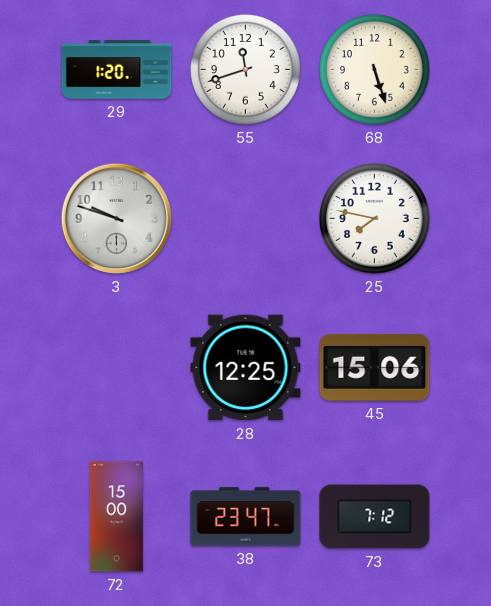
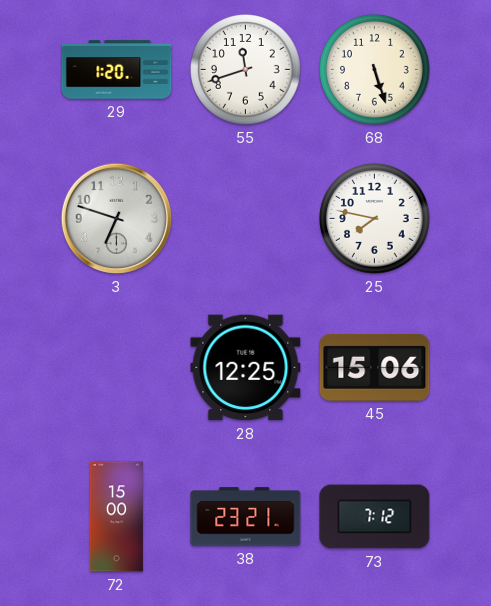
3: 9:48 -> 6:48
38: 23:47 -> 23:21
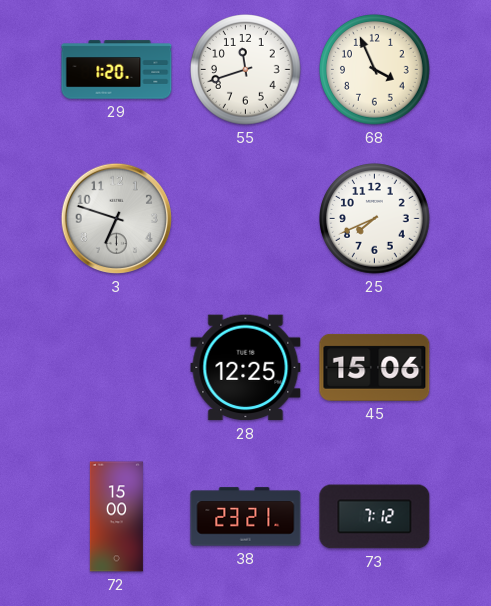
68: 5:27 -> 3:56
25: 7:47 -> 7:41
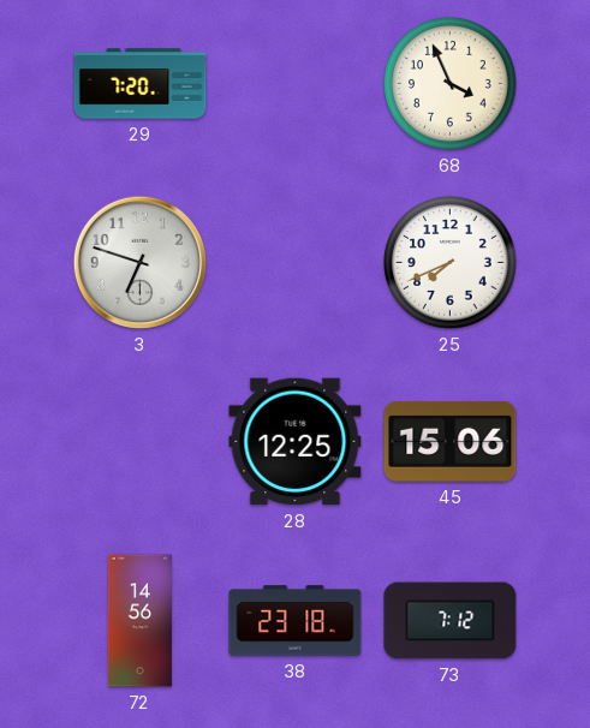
29: 1:20 -> 7:20
55: 11:42 -> none
72: 15:00 -> 14:56
38: 23:21 -> 23:18
